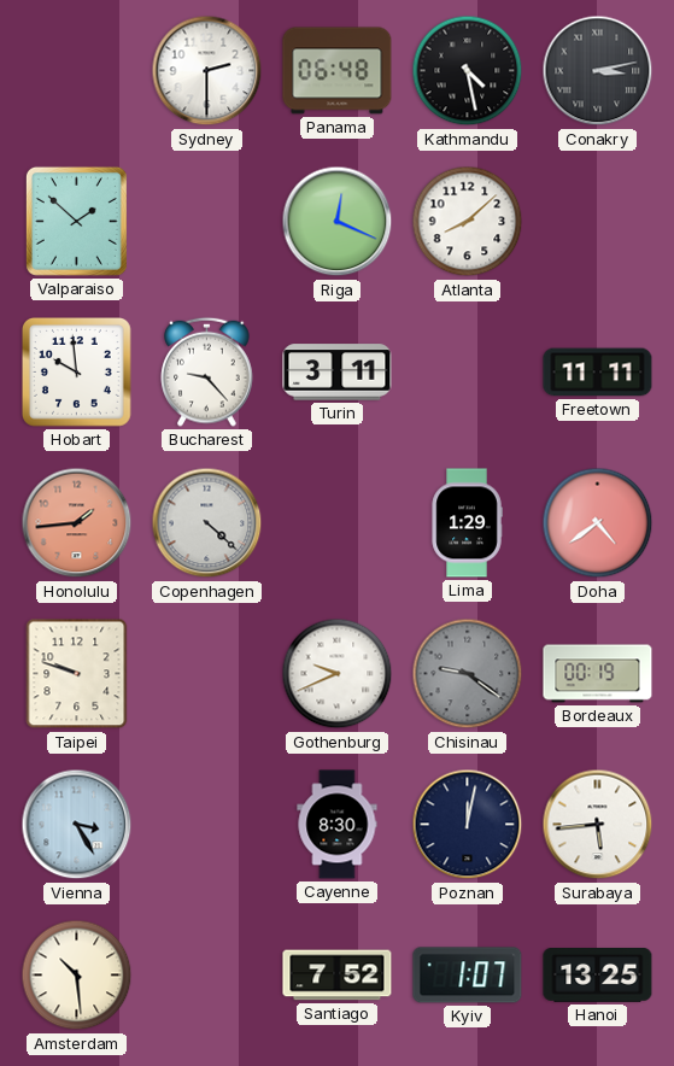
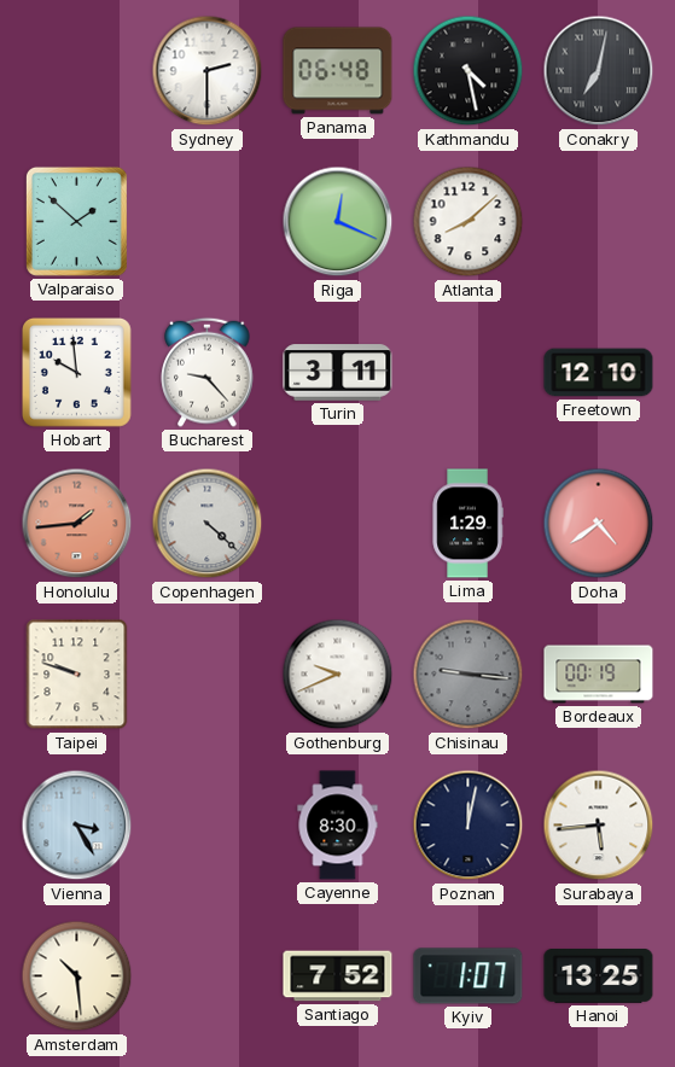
Conakry: 3:13 -> 7:02
Freetown: 11:11 -> 12:10
Chisinau: 9:21 -> 9:16
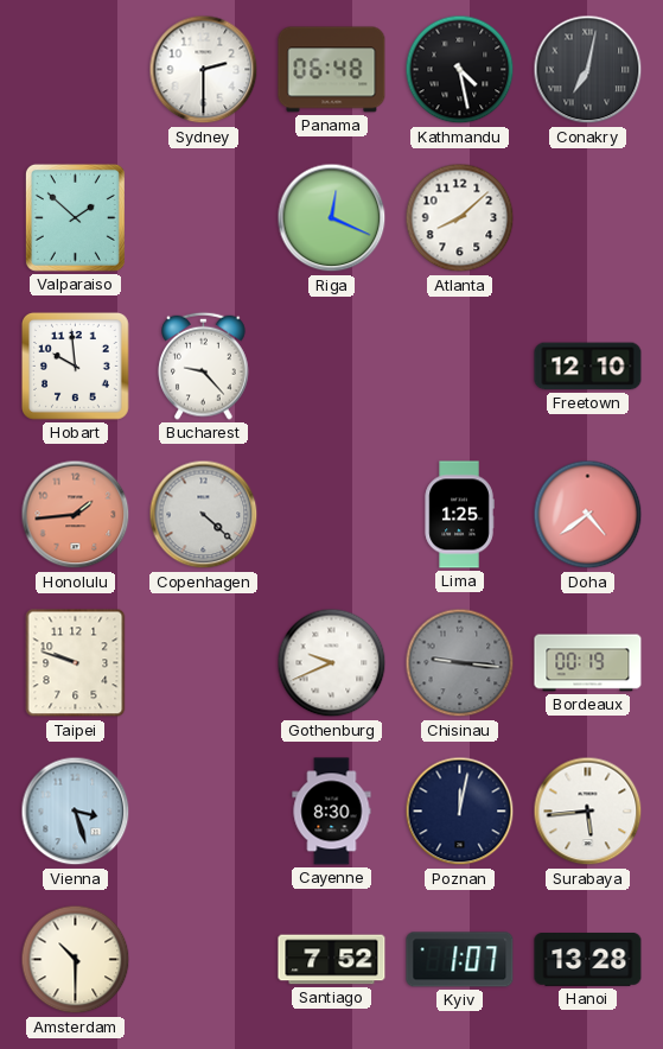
Turin: 3:11 -> none
Lima: 1:29 -> 1:25
Vienna: 3:25 -> 3:27
Amsterdam: 10:29 -> 10:30
Hanoi: 13:25 -> 13:28
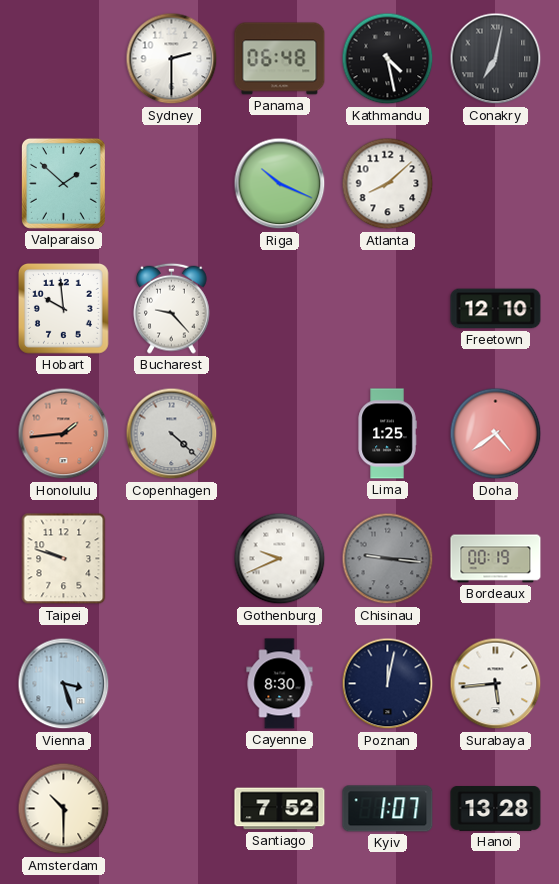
Riga: 12:19 -> 10:19
